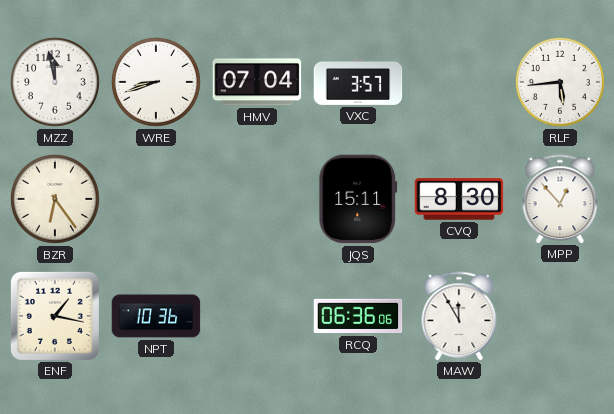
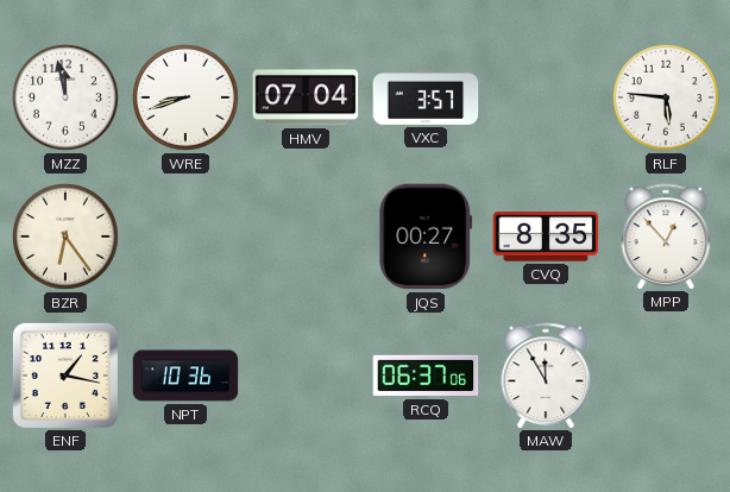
RLF: 5:44 -> 5:46
JQS: 15:11 -> 00:27
CVQ: 8:30 -> 8:35
RCQ: 06:36 -> 06:37
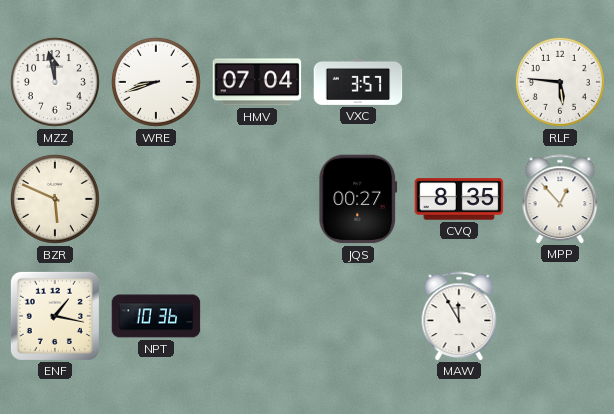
BZR: 6:24 -> 5:49
RCQ: 06:37 -> none
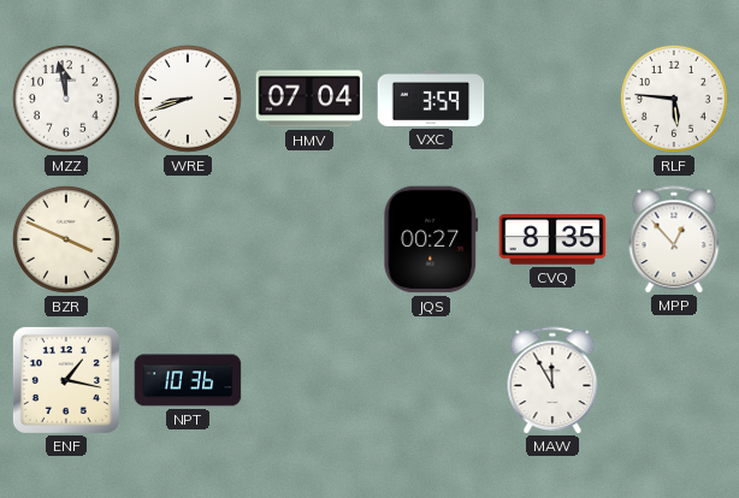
VXC: 3:57 -> 3:59
BZR: 5:49 -> 3:49
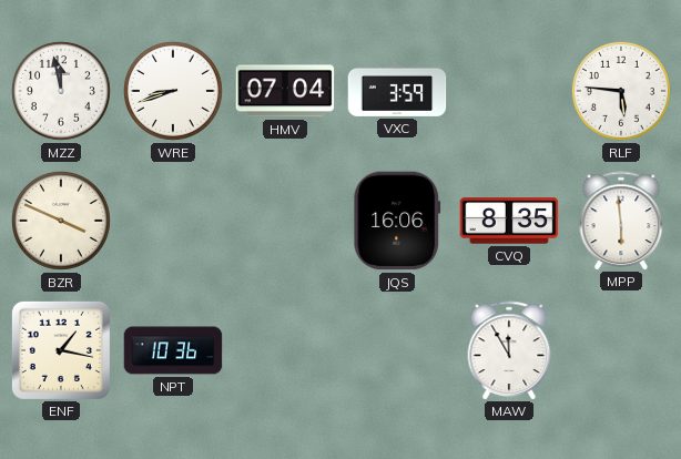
JQS: 00:27 -> 16:06
MPP: 12:53 -> 5:59
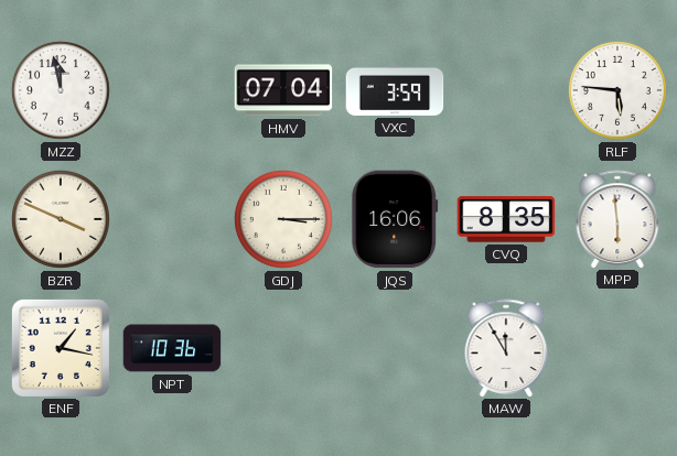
WRE: 8:42 -> none
GDJ: none -> 3:15
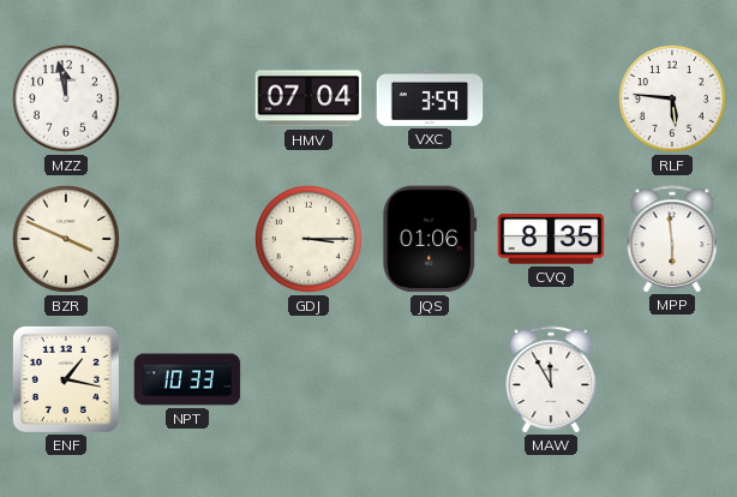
JQS: 16:06 -> 01:06
NPT: 10:36 -> 10:33
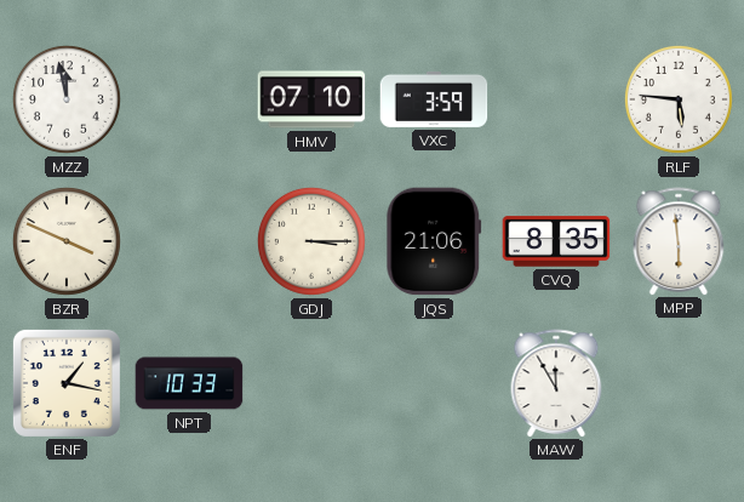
HMV: 07:04 -> 07:10
JQS: 01:06 -> 21:06
